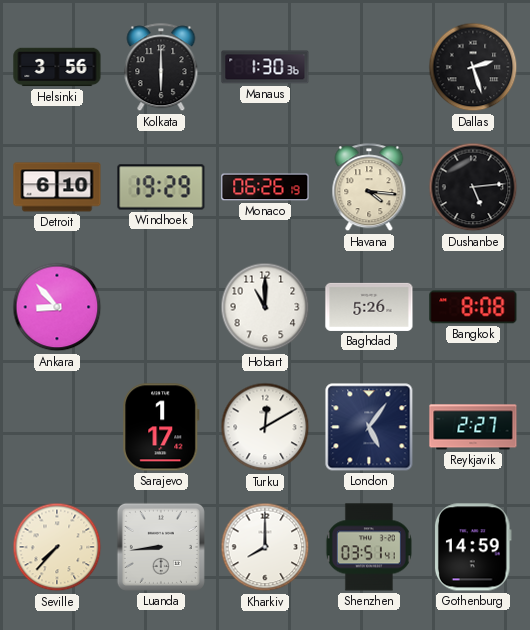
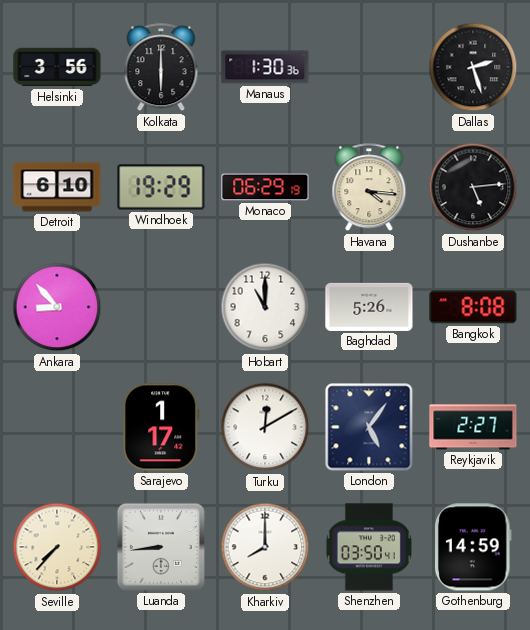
Monaco: 06:26 -> 06:29
Shenzhen: 03:51 -> 03:50
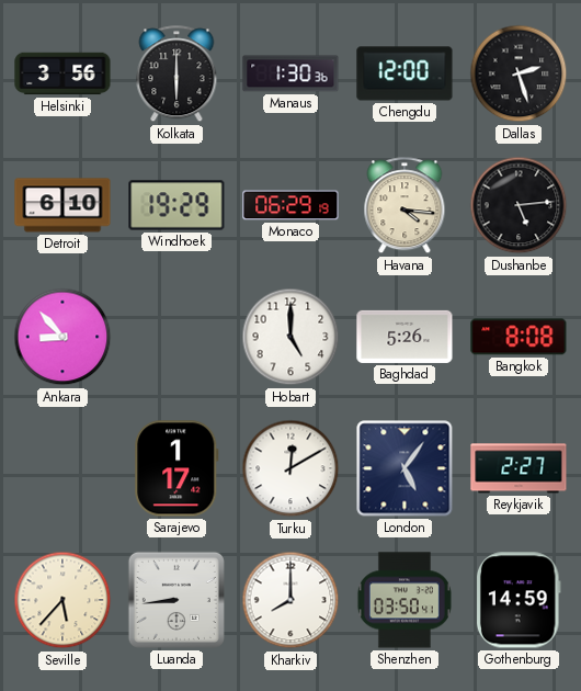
Chengdu: none -> 12:00
Hobart: 11:00 -> 5:00
Seville: 7:37 -> 5:37
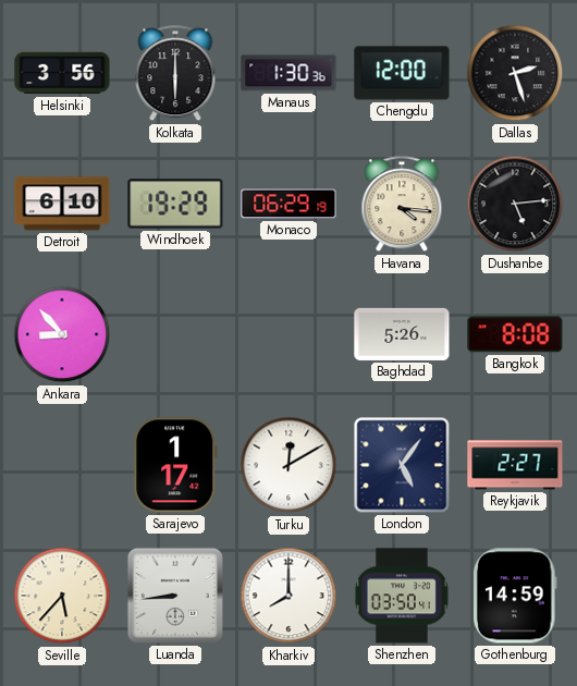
Hobart: 5:00 -> none
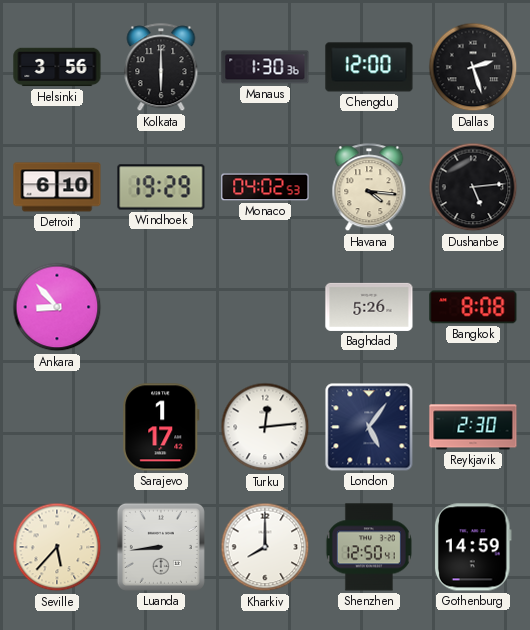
Monaco: 06:29 -> 04:02
Turku: 12:10 -> 12:14
Reykjavik: 2:27 -> 2:30
Shenzhen: 03:50 -> 12:50
